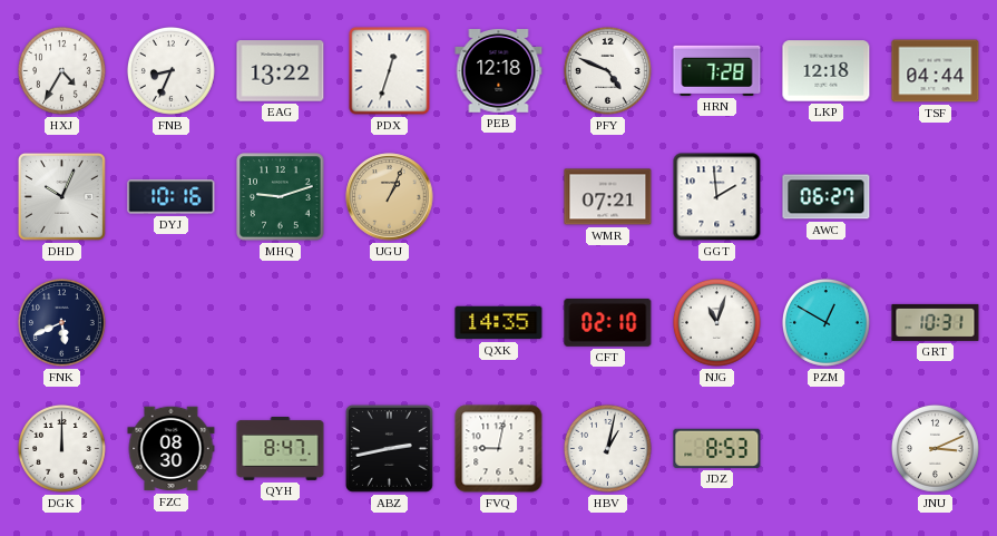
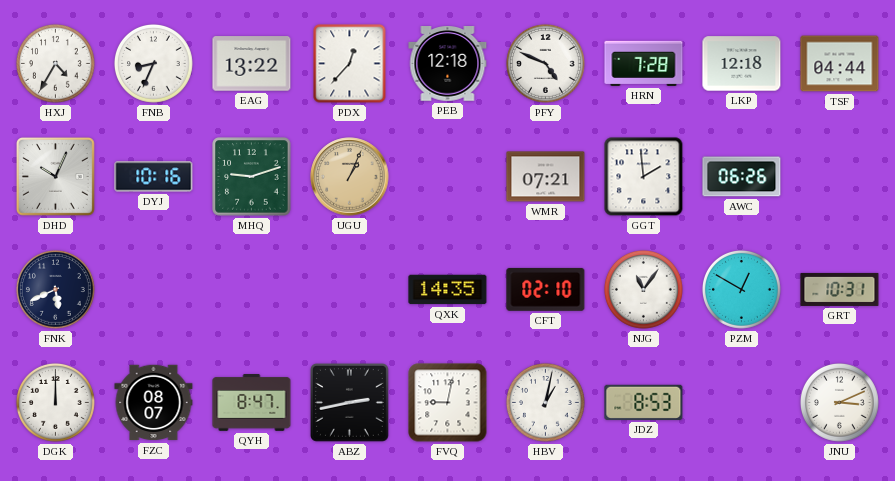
PDX: 12:33 -> 12:37
AWC: 06:27 -> 06:26
NJG: 11:03 -> 11:06
FZC: 08:30 -> 08:07
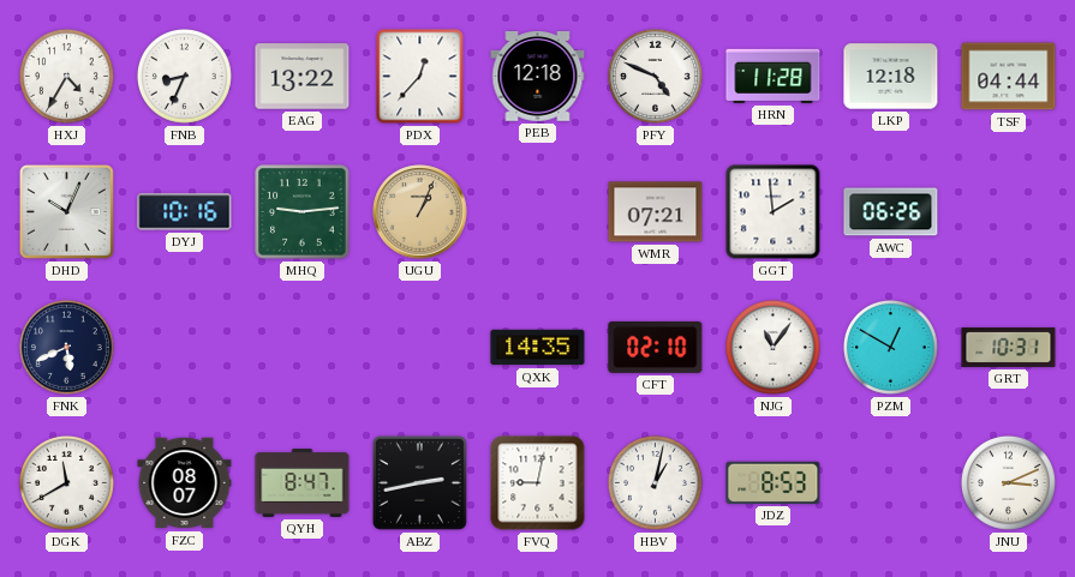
HRN: 7:28 -> 11:28
MHQ: 9:12 -> 9:14
DGK: 12:00 -> 11:40
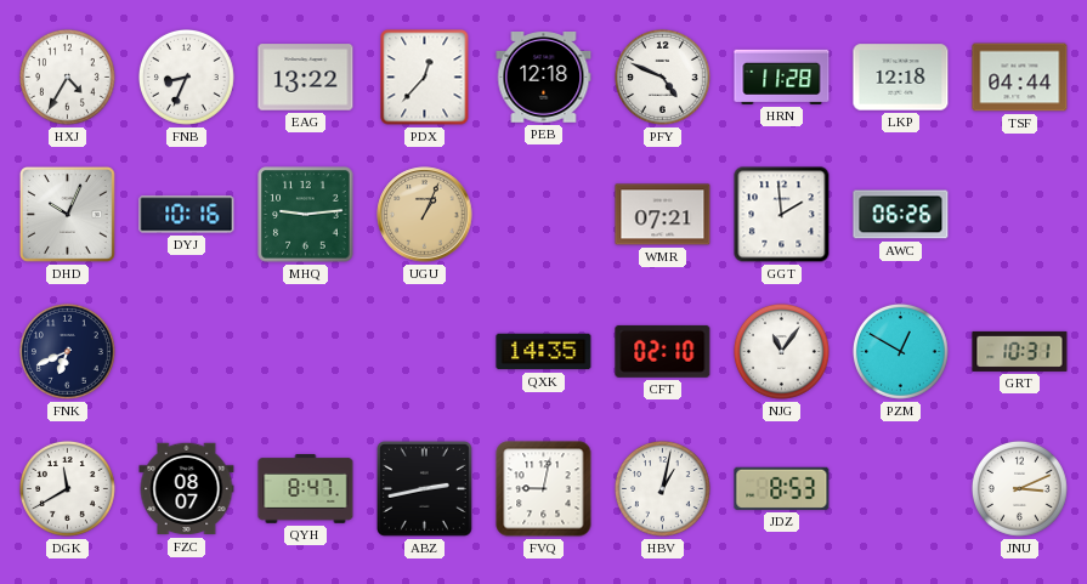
FNK: 5:41 -> 6:41
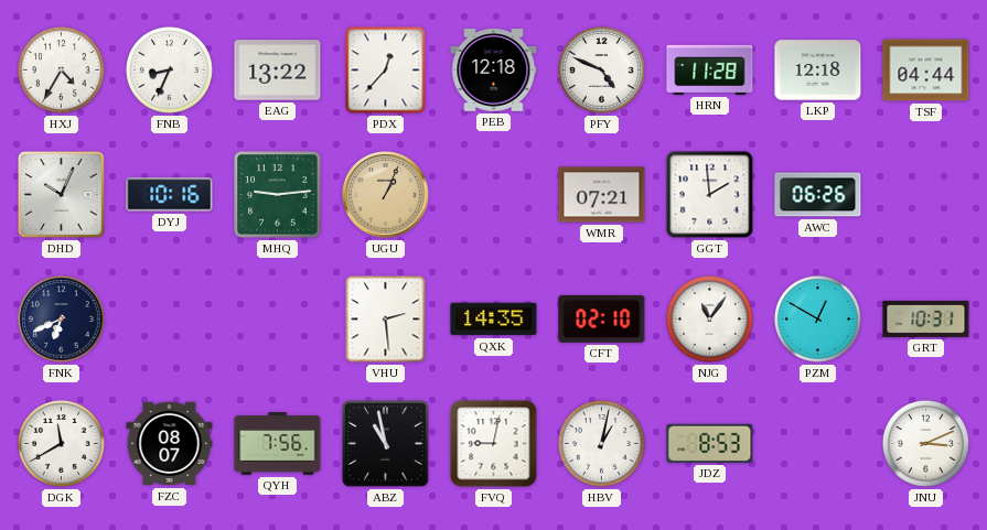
VHU: none -> 2:29
QYH: 8:47 -> 7:56
ABZ: 2:43 -> 10:58
